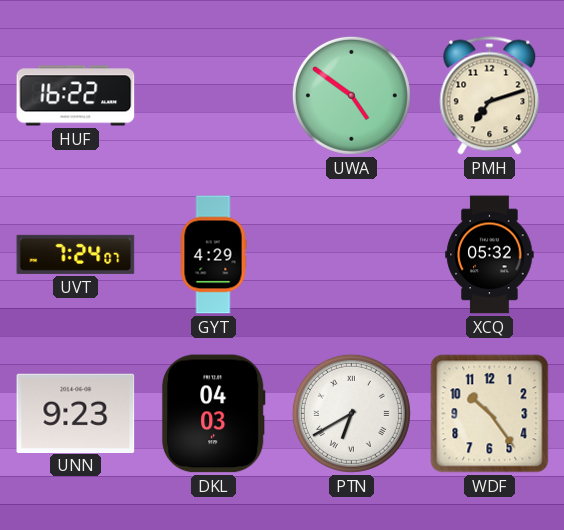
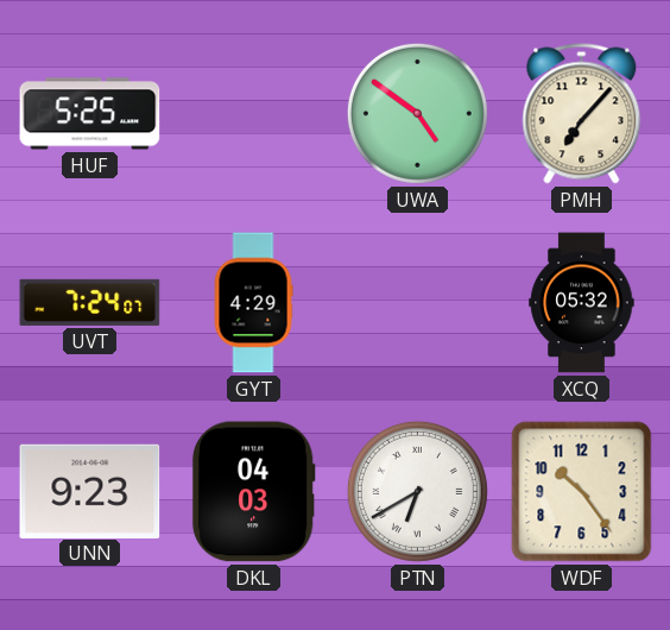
HUF: 16:22 -> 5:25
PMH: 7:12 -> 7:07
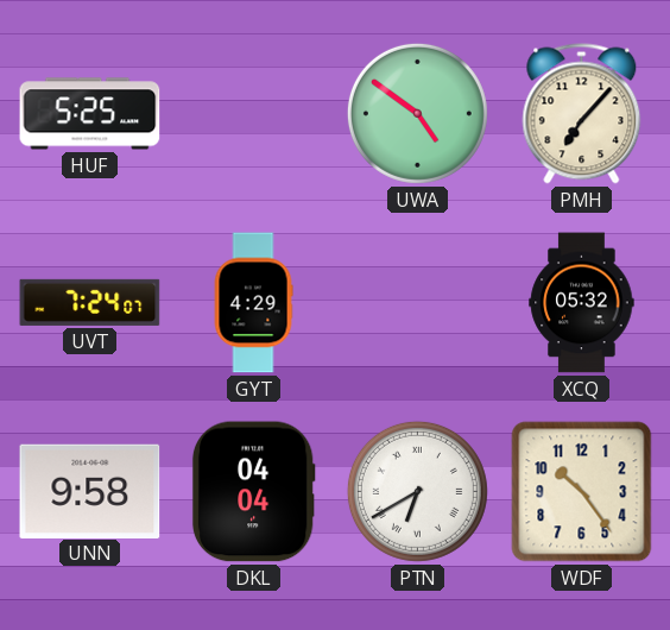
UNN: 9:23 -> 9:58
DKL: 04:03 -> 04:04
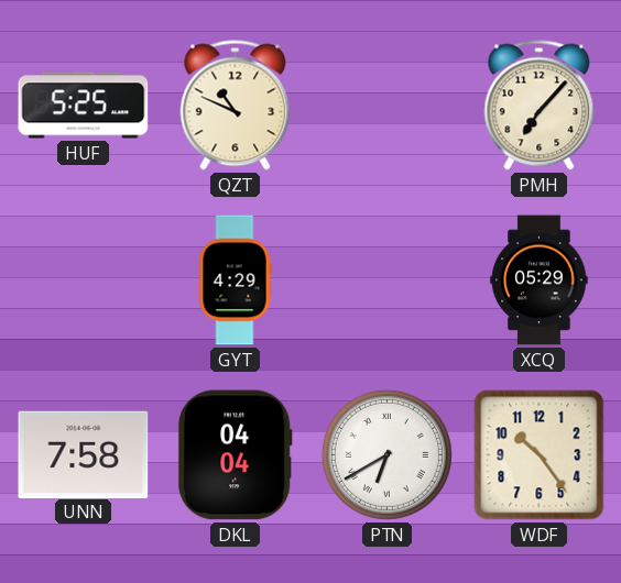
QZT: none -> 10:49
UWA: 4:51 -> none
UVT: 7:24 -> none
XCQ: 05:32 -> 05:29
UNN: 9:58 -> 7:58
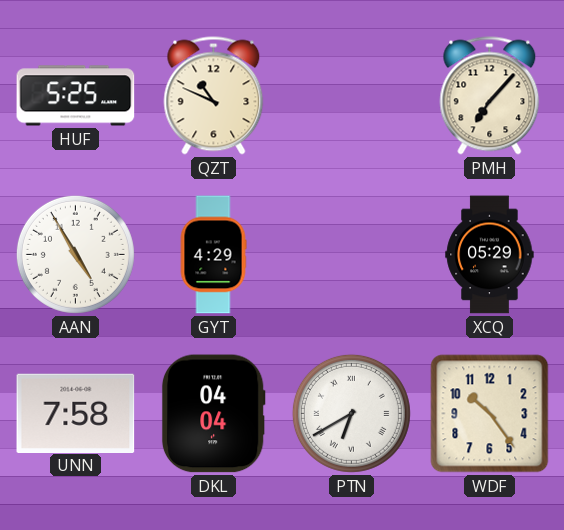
AAN: none -> 4:55
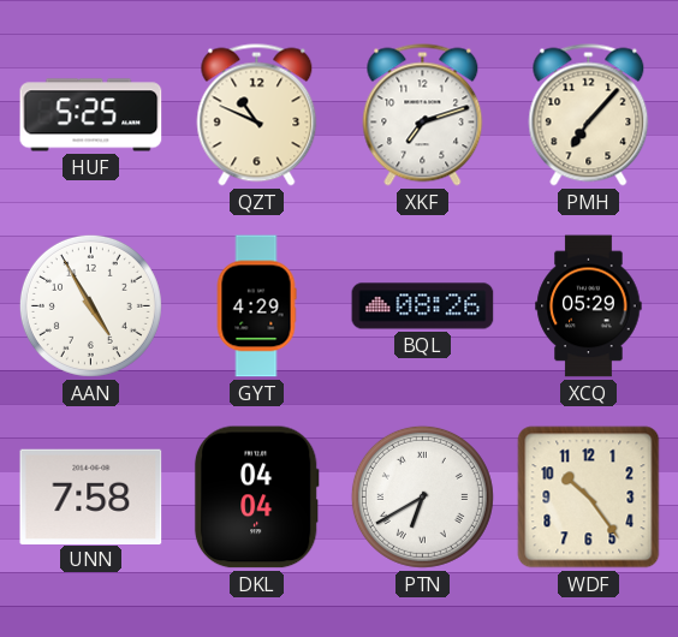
XKF: none -> 7:12
BQL: none -> 08:26
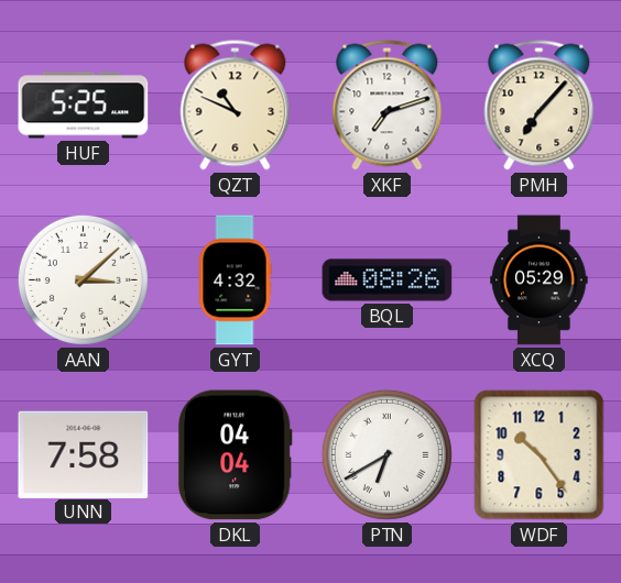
AAN: 4:55 -> 3:08
GYT: 4:29 -> 4:32
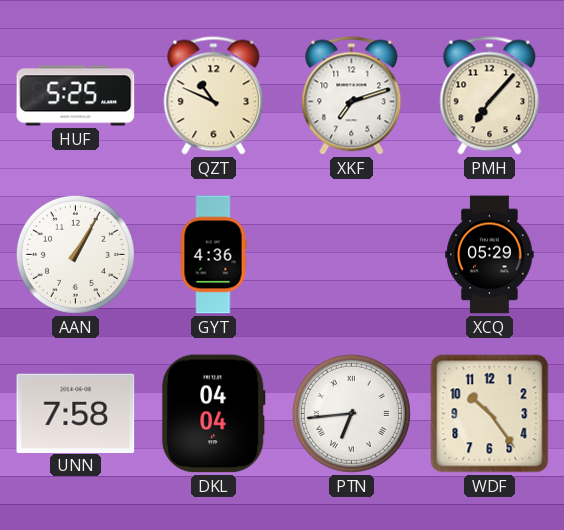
AAN: 3:08 -> 1:05
GYT: 4:32 -> 4:36
BQL: 08:26 -> none
PTN: 6:40 -> 6:44
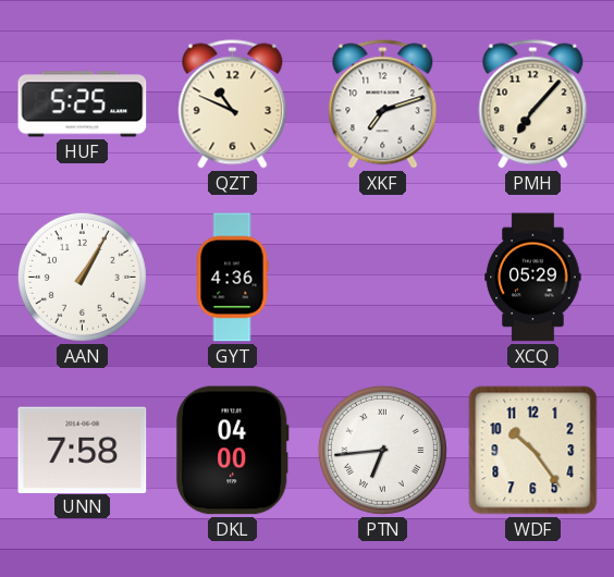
DKL: 04:04 -> 04:00
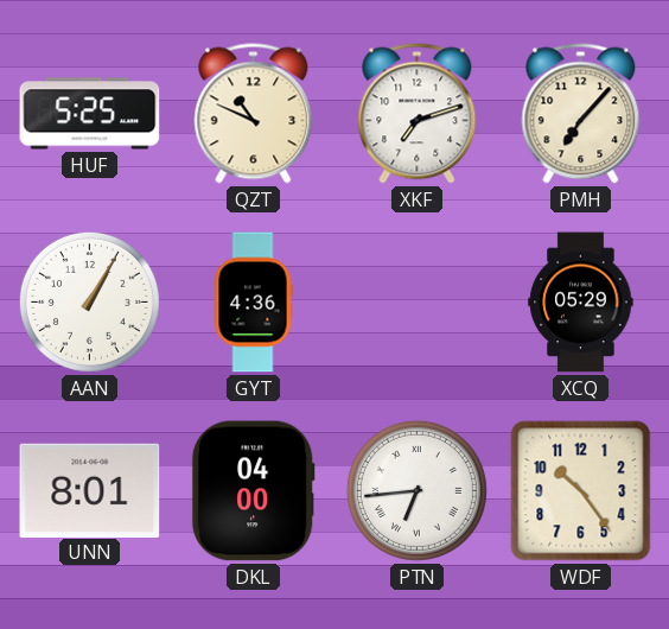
UNN: 7:58 -> 8:01
